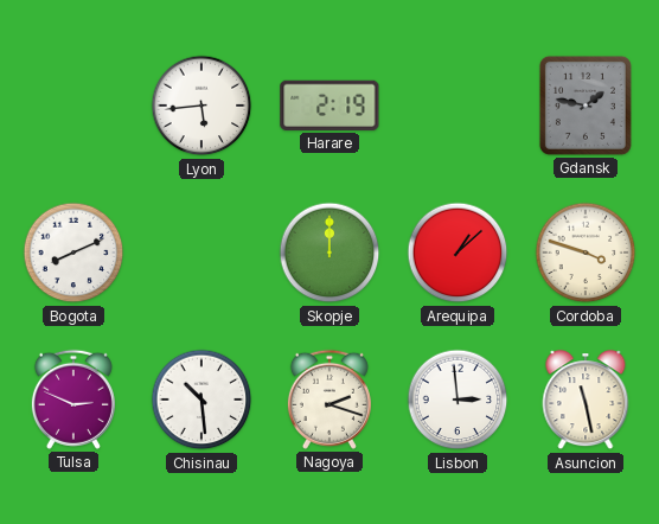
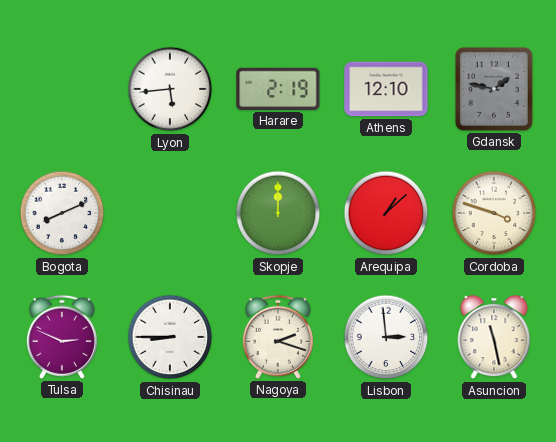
Athens: none -> 12:10
Chisinau: 10:29 -> 8:45
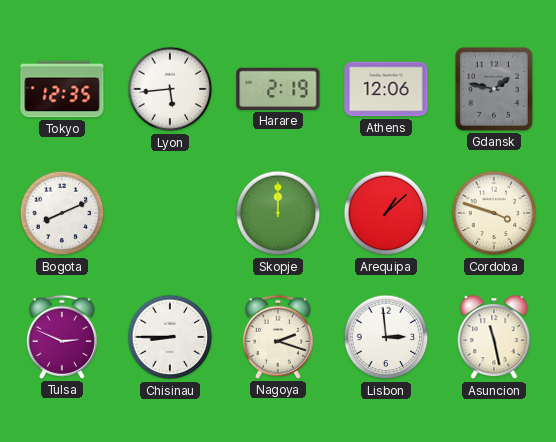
Tokyo: none -> 12:35
Athens: 12:10 -> 12:06
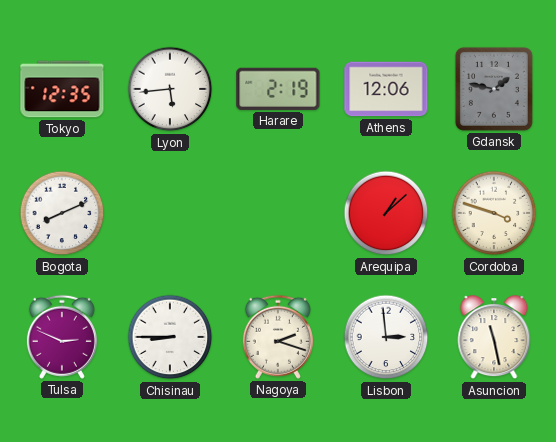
Skopje: 12:00 -> none
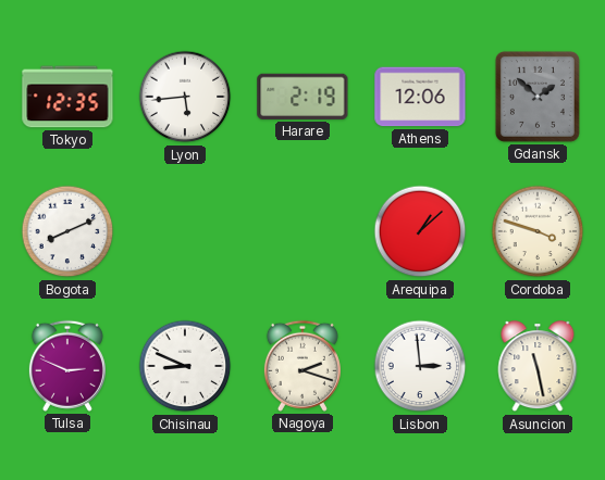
Gdansk: 1:47 -> 1:52
Chisinau: 8:45 -> 8:49
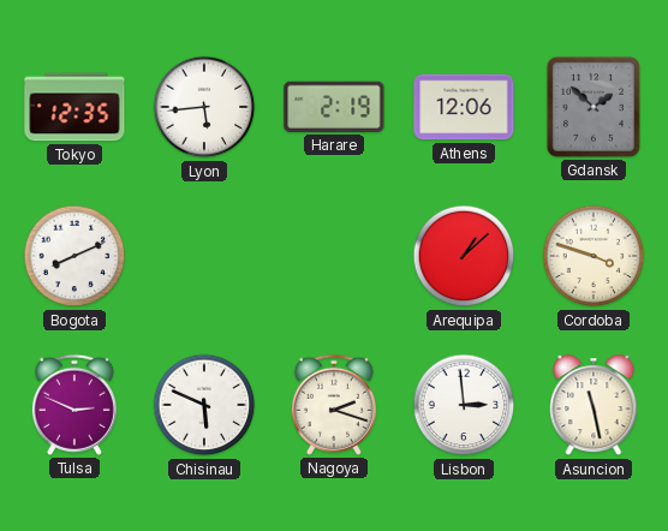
Chisinau: 8:49 -> 5:49
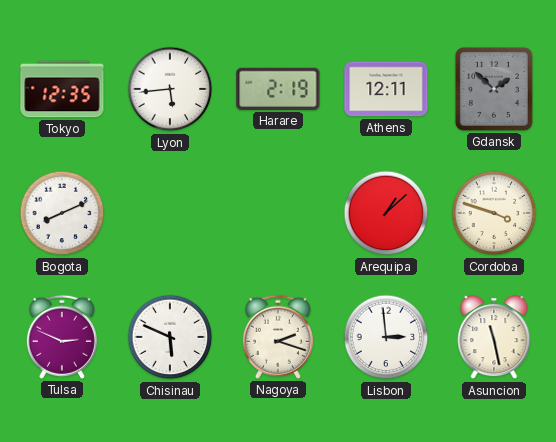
Athens: 12:06 -> 12:11
